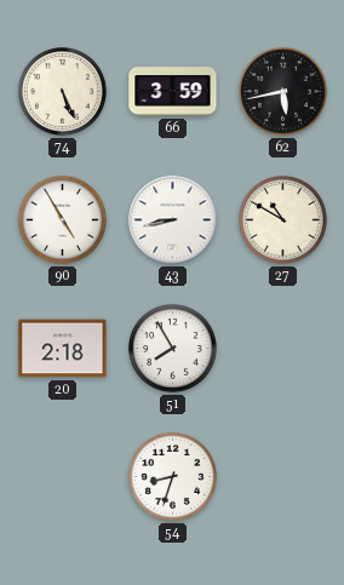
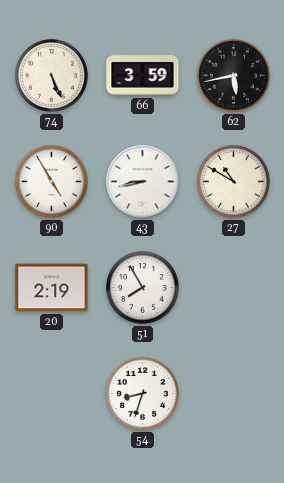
20: 2:18 -> 2:19
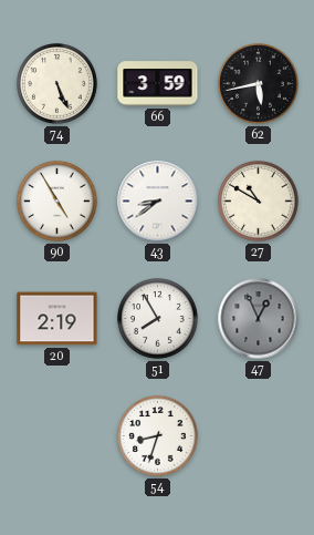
43: 8:43 -> 8:39
47: none -> 12:56
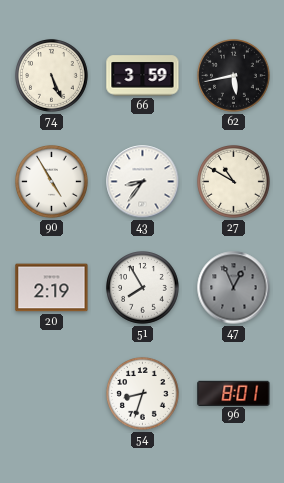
43: 8:39 -> 8:36
96: none -> 8:01
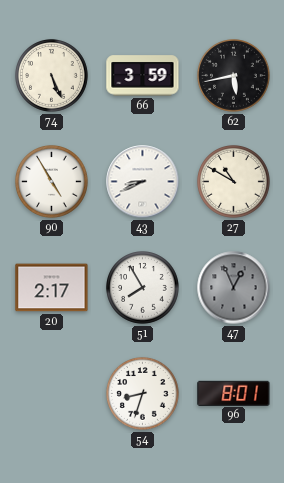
43: 8:36 -> 8:41
20: 2:19 -> 2:17
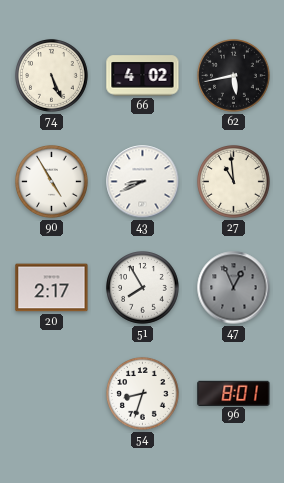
66: 3:59 -> 4:02
27: 10:50 -> 10:59
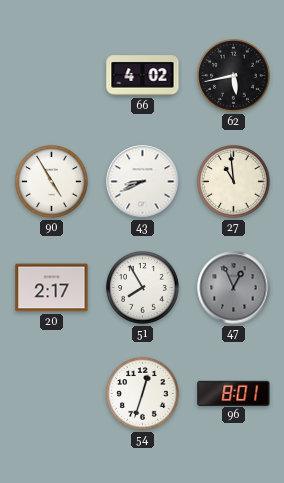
74: 5:26 -> none
54: 8:33 -> 12:33
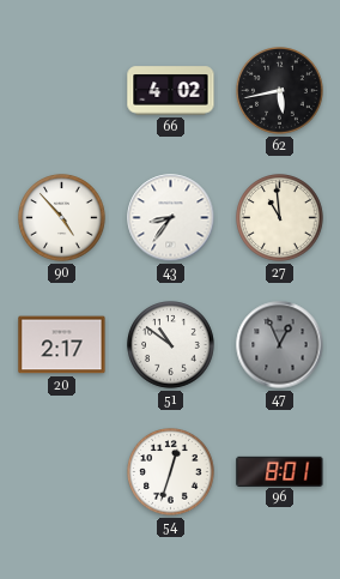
90: 4:55 -> 4:53
43: 8:41 -> 8:36
51: 7:55 -> 10:51
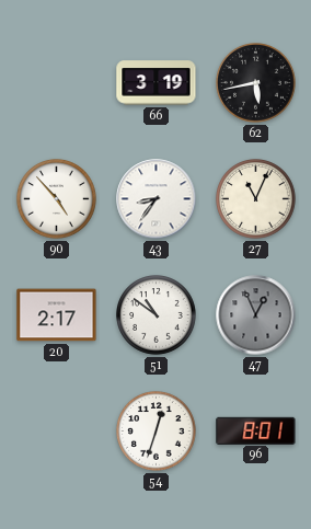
66: 4:02 -> 3:19
27: 10:59 -> 11:04
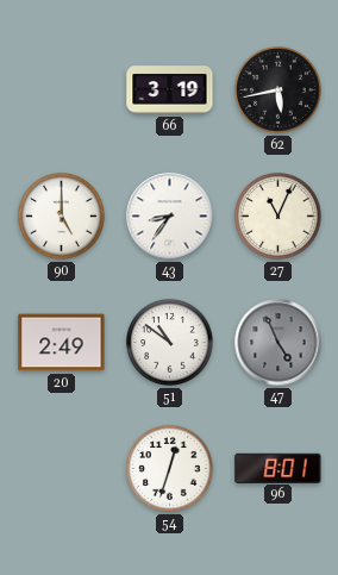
90: 4:53 -> 5:00
20: 2:17 -> 2:49
47: 12:56 -> 4:56
